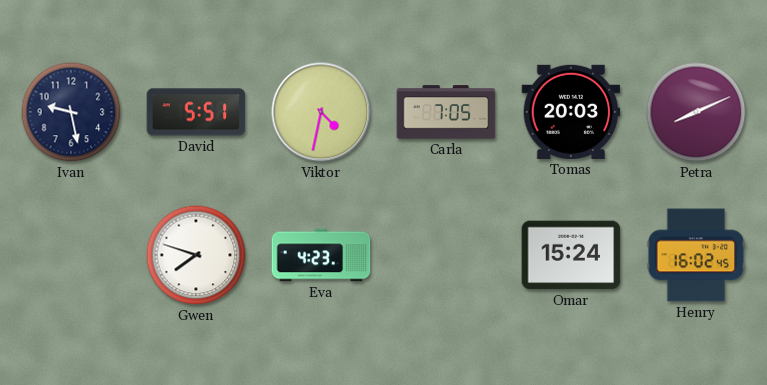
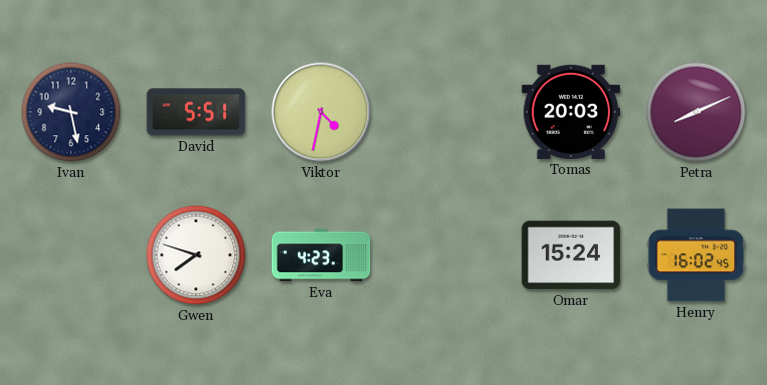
Carla: 7:05 -> none
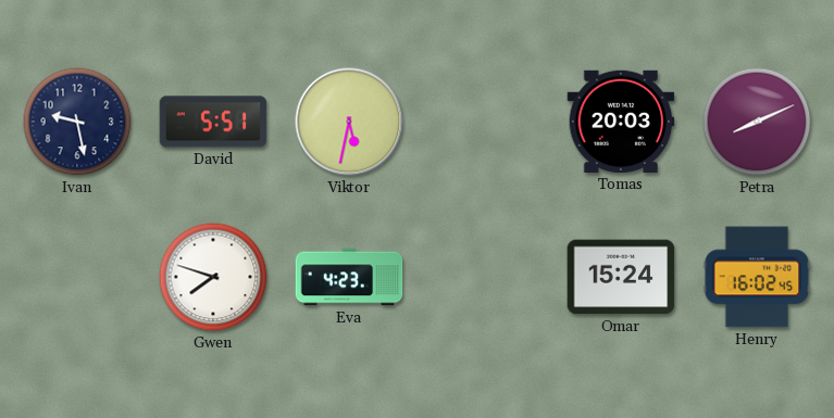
Viktor: 4:32 -> 5:32
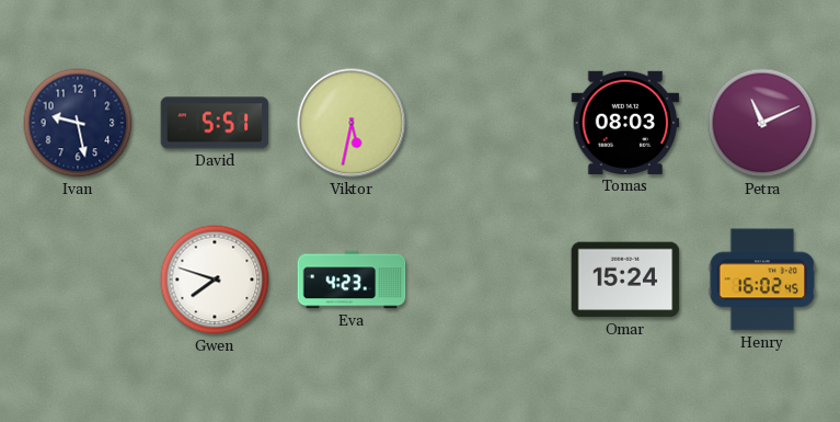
Tomas: 20:03 -> 08:03
Petra: 8:11 -> 11:11
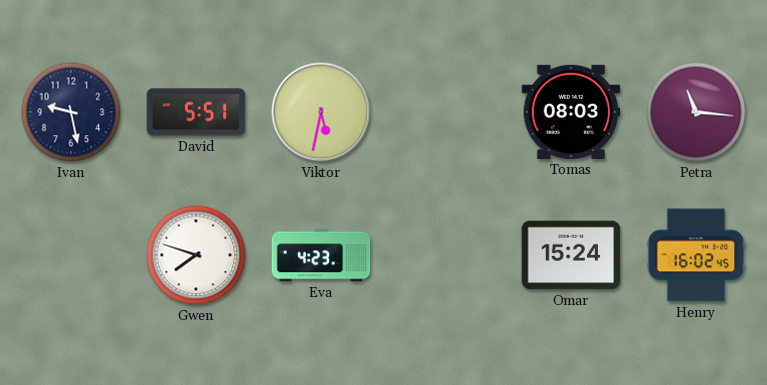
Petra: 11:11 -> 11:16
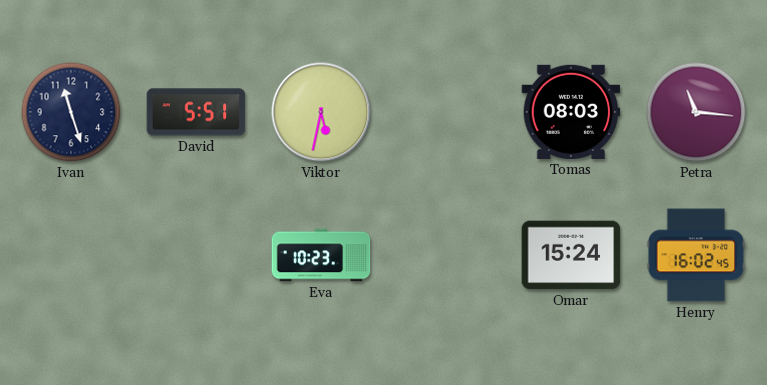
Ivan: 9:28 -> 11:27
Gwen: 7:48 -> none
Eva: 4:23 -> 10:23
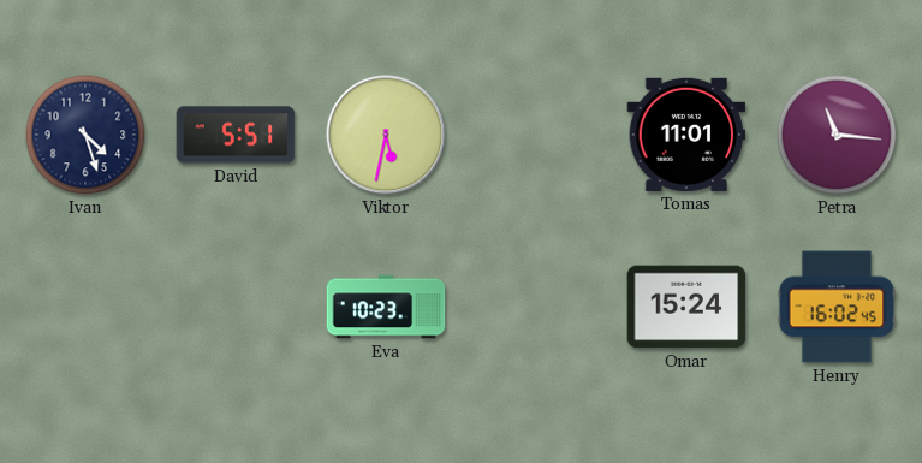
Ivan: 11:27 -> 4:27
Tomas: 08:03 -> 11:01
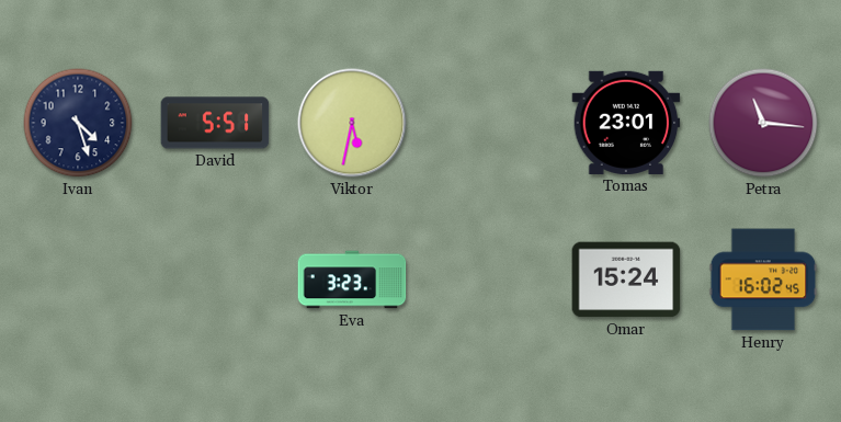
Tomas: 11:01 -> 23:01
Eva: 10:23 -> 3:23
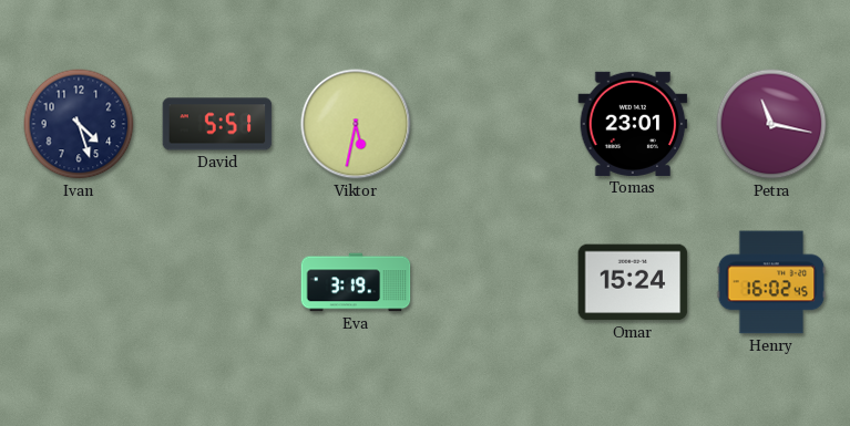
Petra: 11:16 -> 11:17
Eva: 3:23 -> 3:19
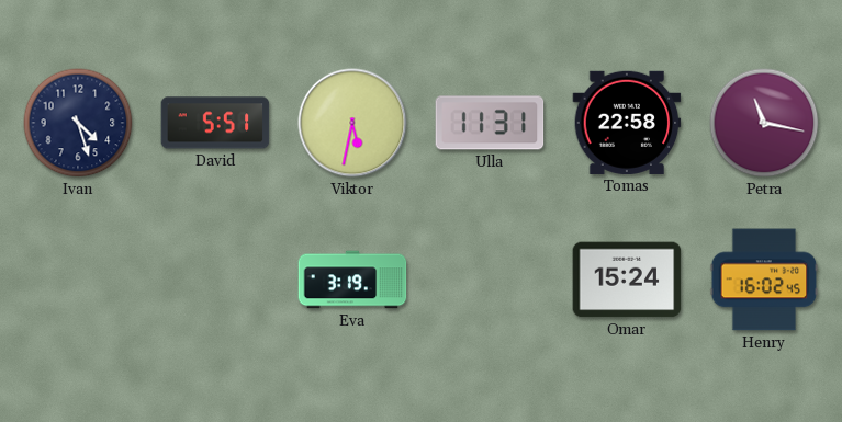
Ulla: none -> 11:31
Tomas: 23:01 -> 22:58
